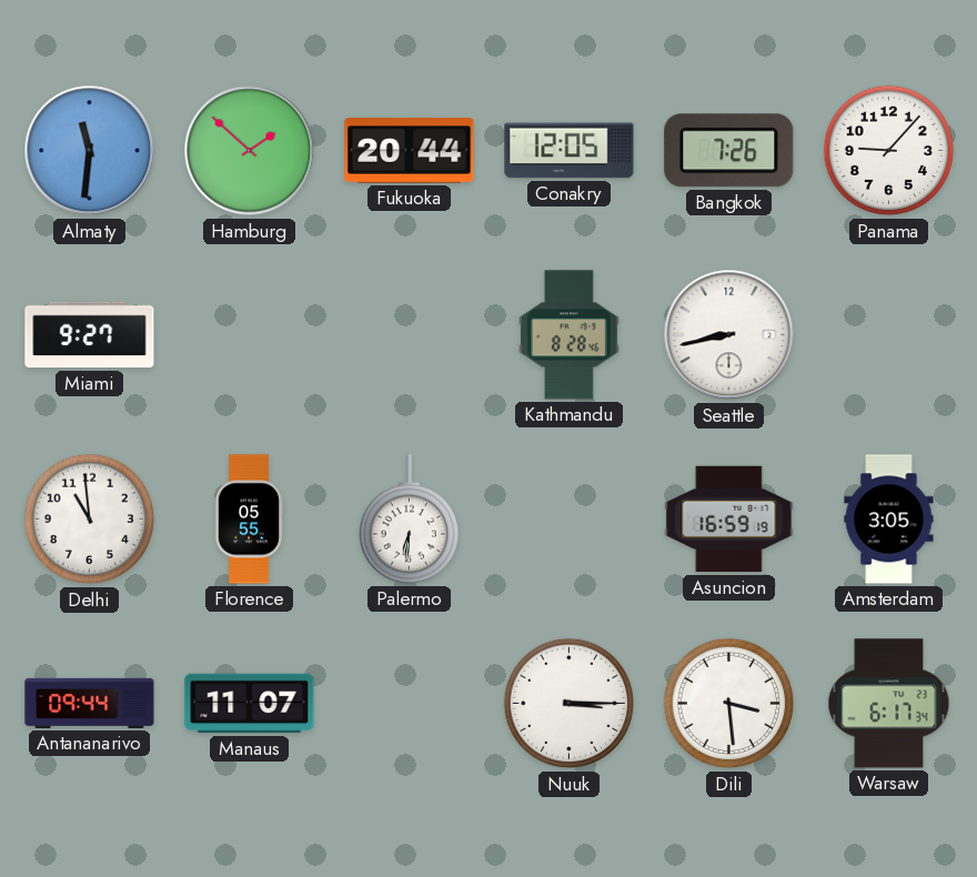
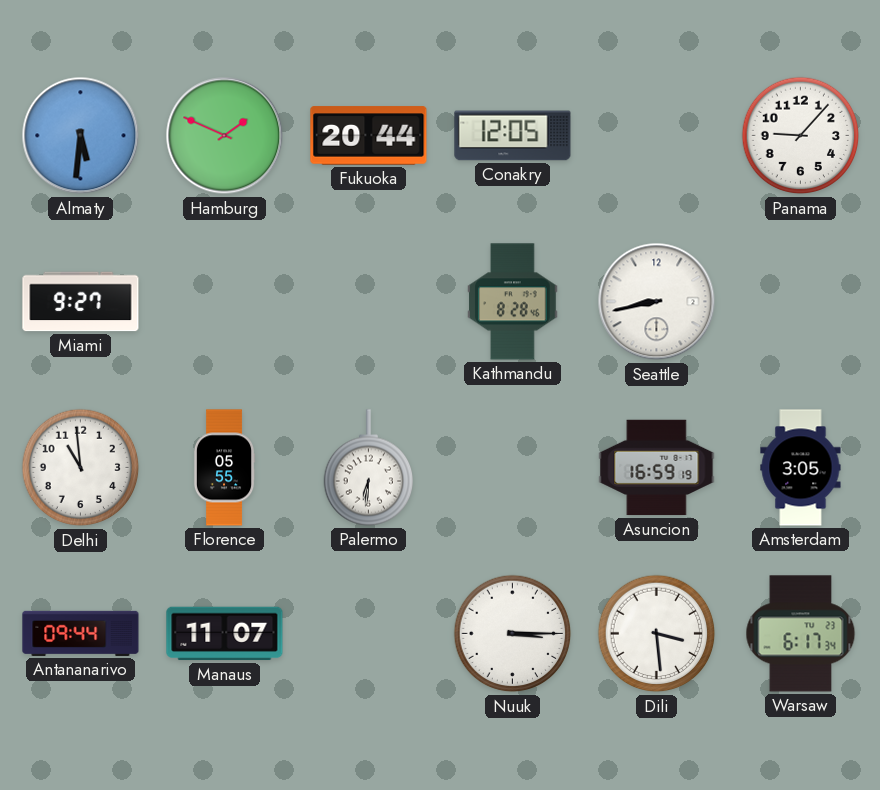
Almaty: 11:31 -> 5:31
Hamburg: 1:52 -> 1:49
Bangkok: 7:26 -> none
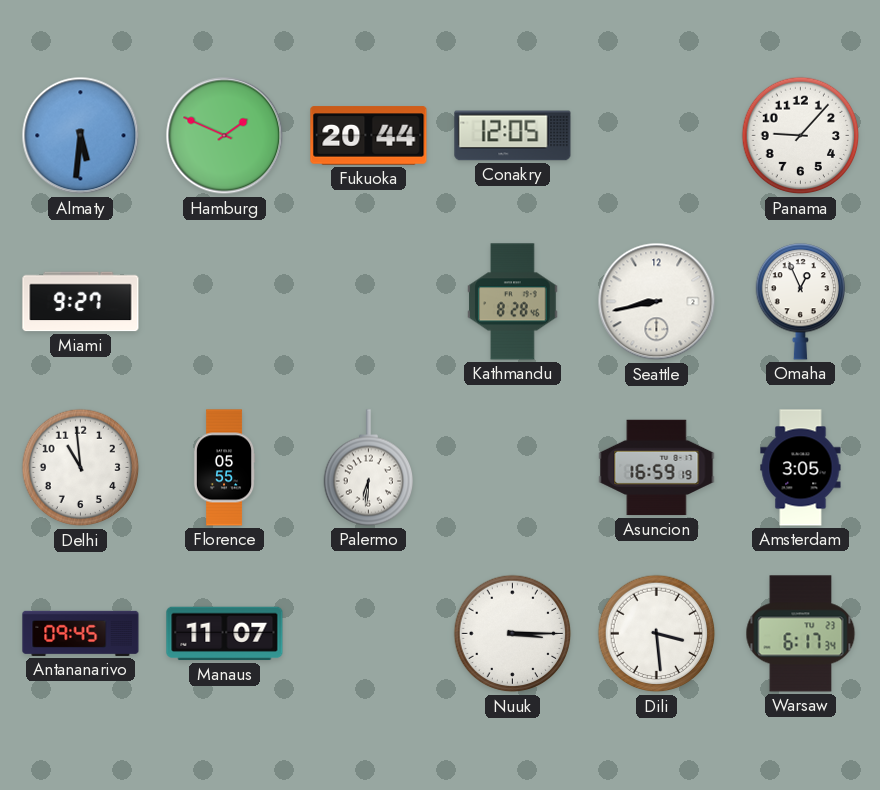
Omaha: none -> 12:56
Antananarivo: 09:44 -> 09:45
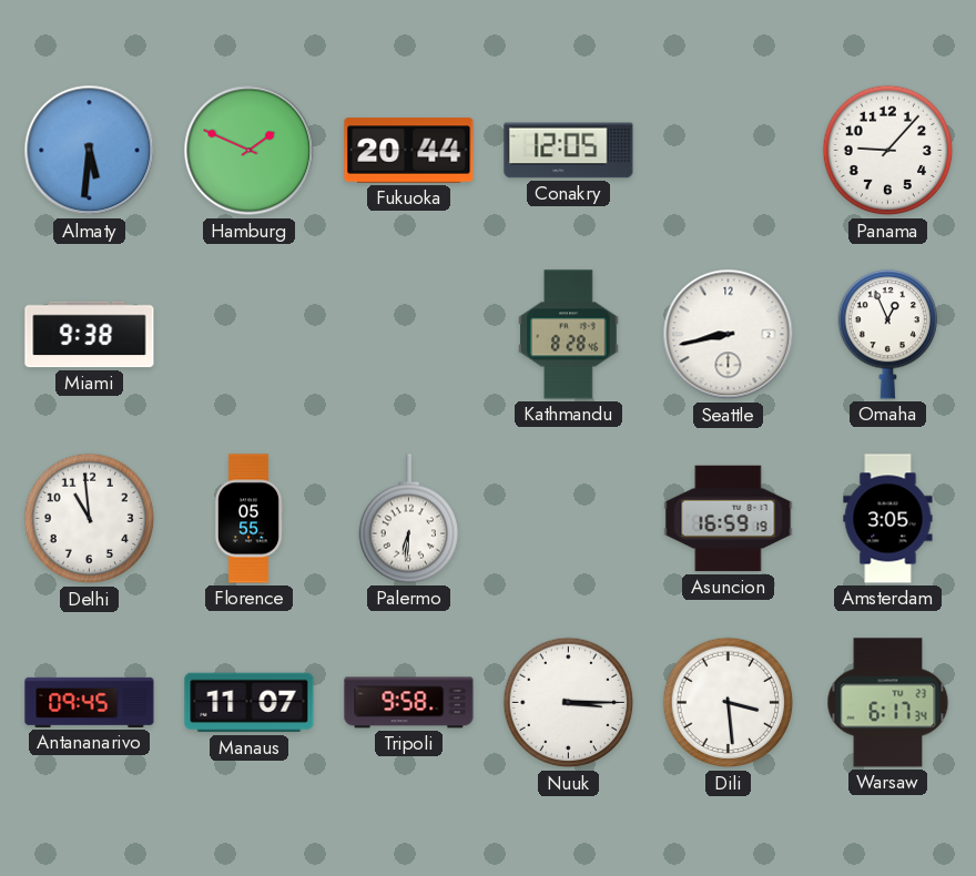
Miami: 9:27 -> 9:38
Tripoli: none -> 9:58
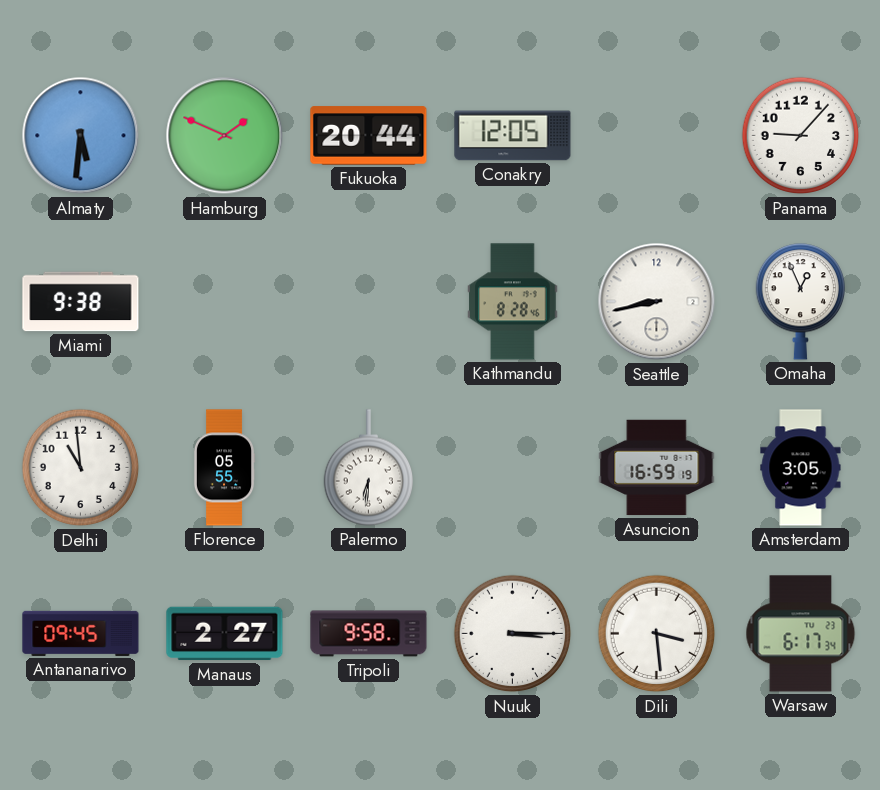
Manaus: 11:07 -> 2:27
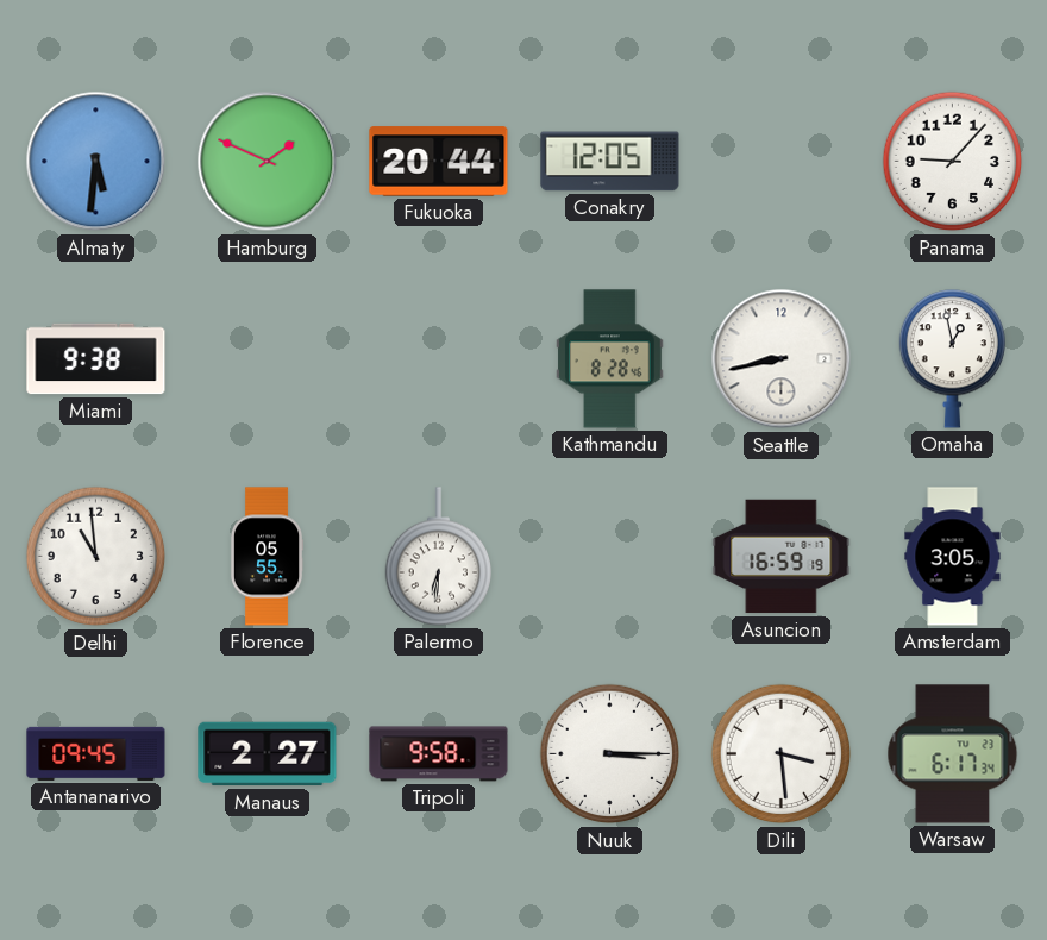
Omaha: 12:56 -> 12:58
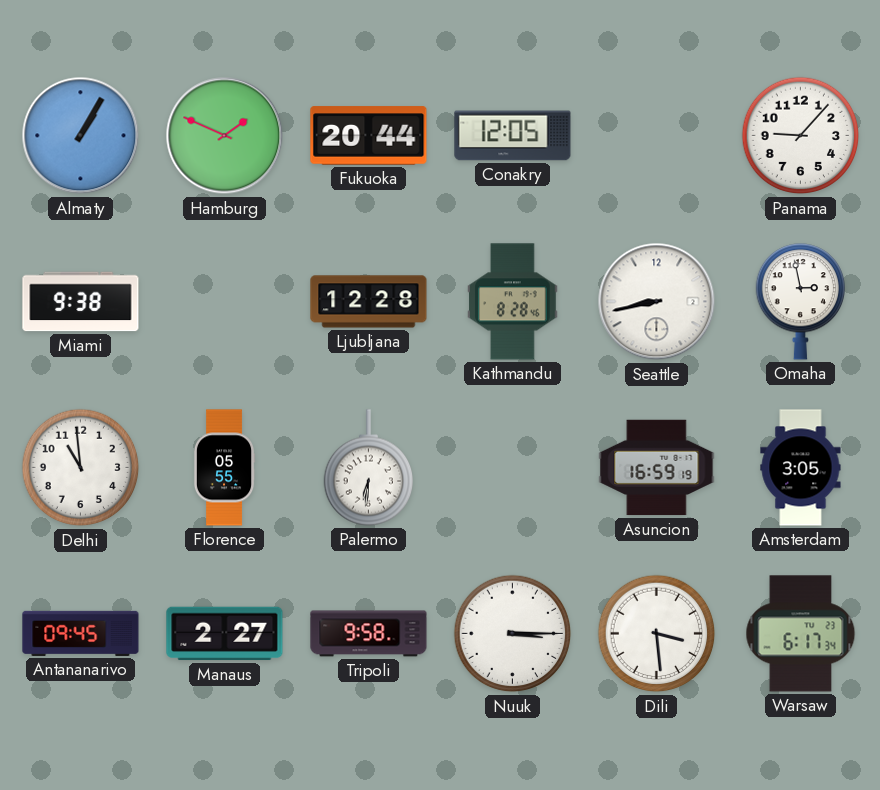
Almaty: 5:31 -> 1:05
Ljubljana: none -> 12:28
Omaha: 12:58 -> 2:58
